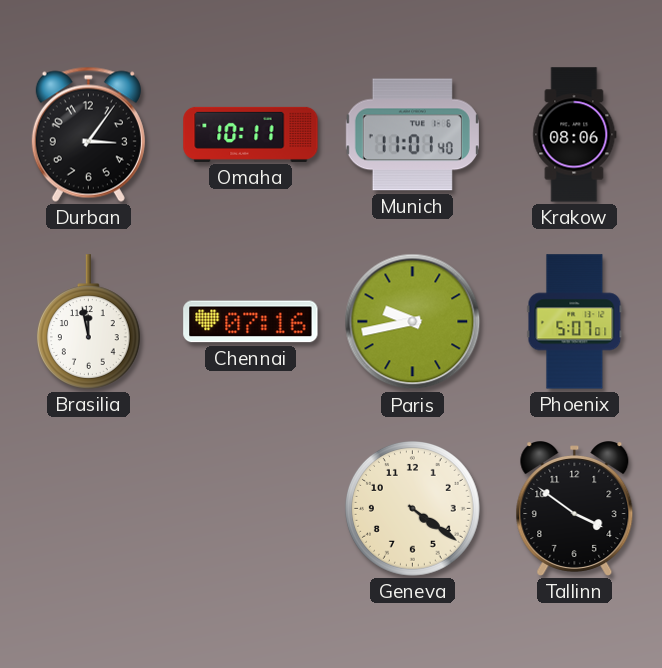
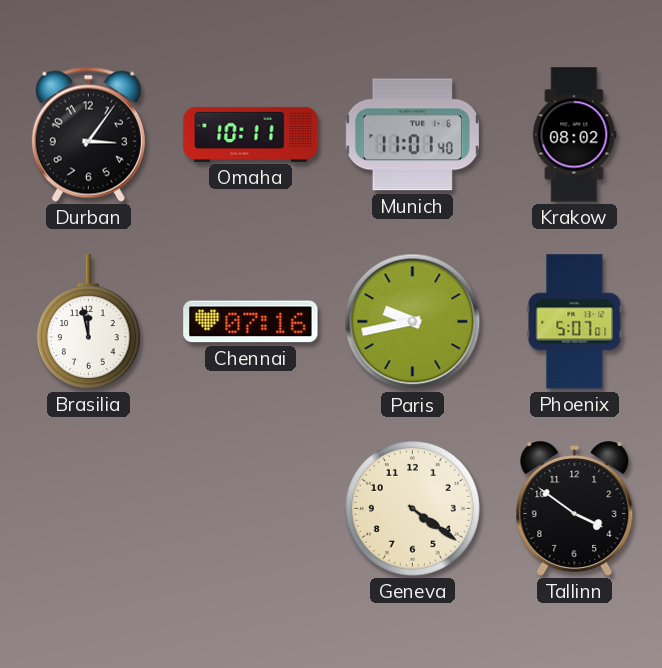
Krakow: 08:06 -> 08:02
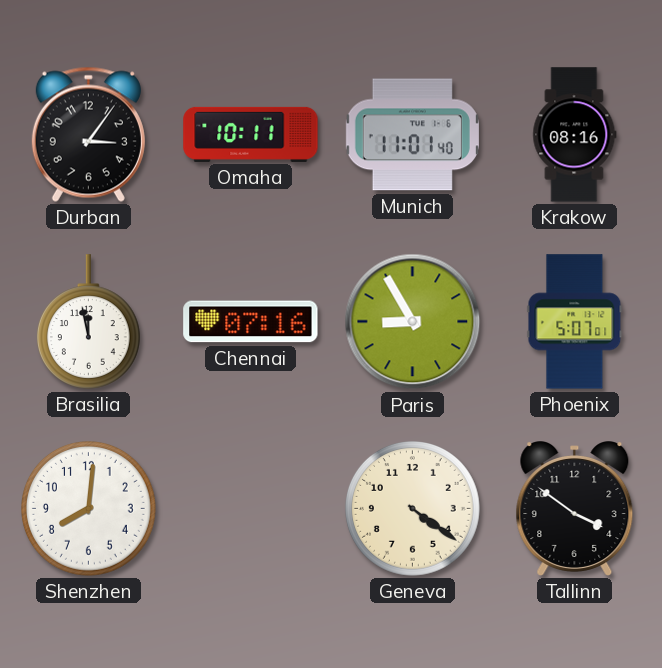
Krakow: 08:02 -> 08:16
Paris: 9:43 -> 8:55
Shenzhen: none -> 8:01
